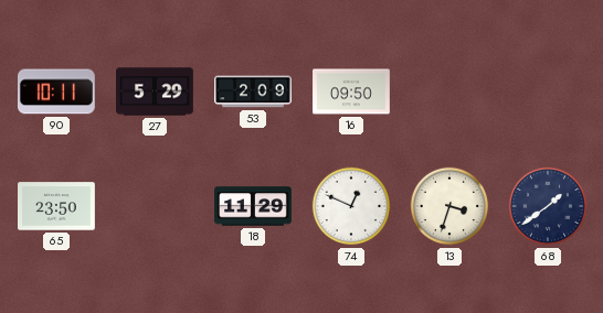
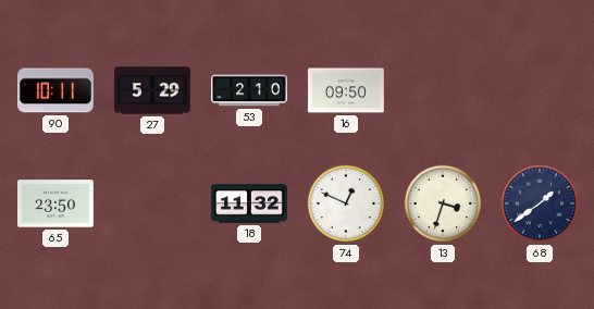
53: 2:09 -> 2:10
18: 11:29 -> 11:32
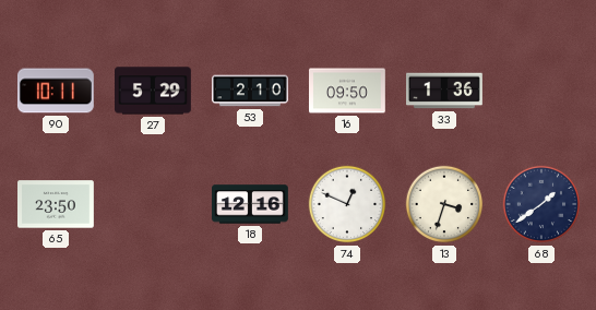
33: none -> 1:36
18: 11:32 -> 12:16
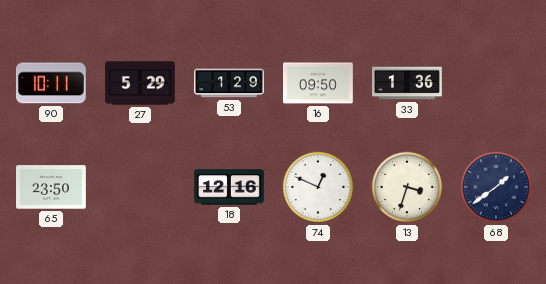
53: 2:10 -> 1:29
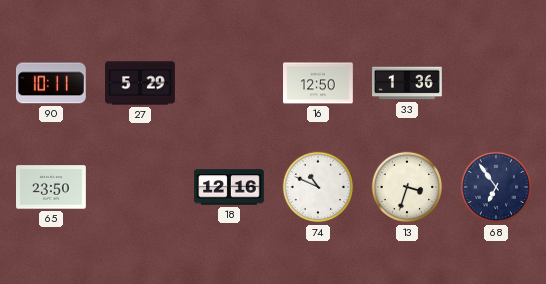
53: 1:29 -> none
16: 09:50 -> 12:50
74: 12:49 -> 10:49
68: 1:39 -> 6:54
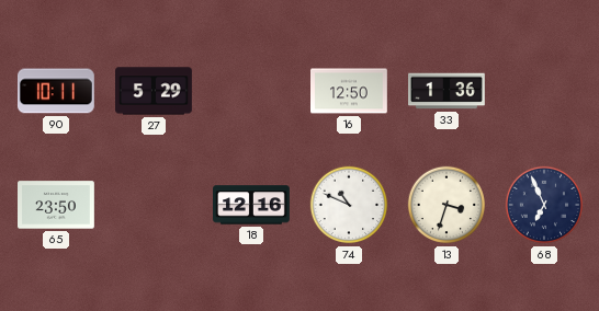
68: 6:54 -> 6:56
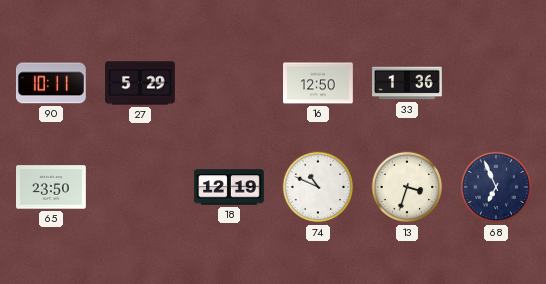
18: 12:16 -> 12:19
